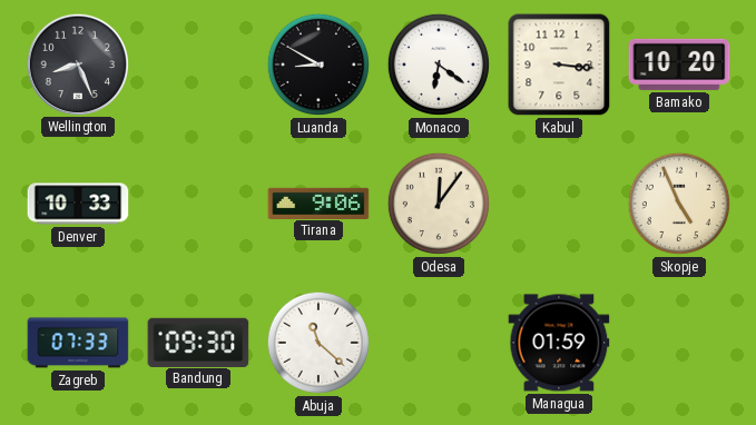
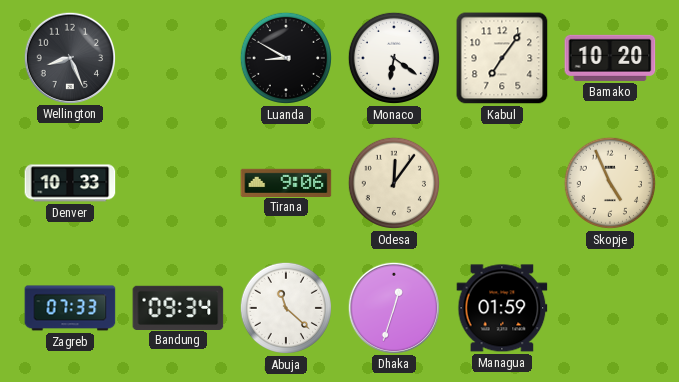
Kabul: 3:16 -> 7:06
Bandung: 09:30 -> 09:34
Dhaka: none -> 12:33
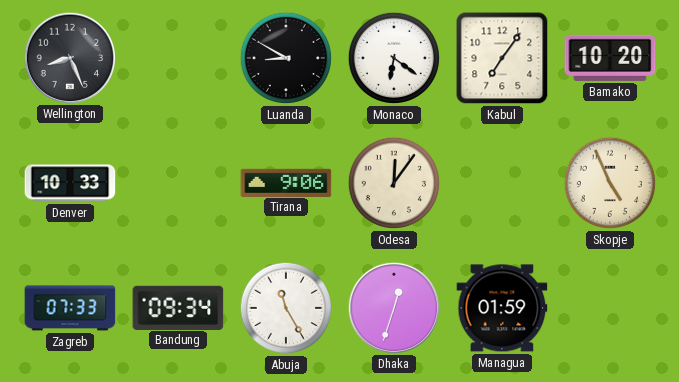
Abuja: 11:22 -> 11:25
